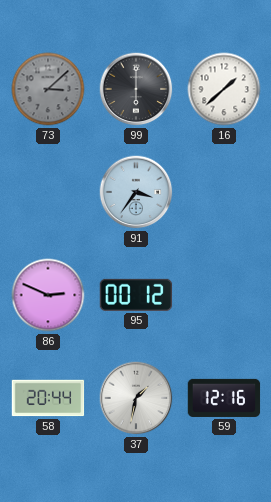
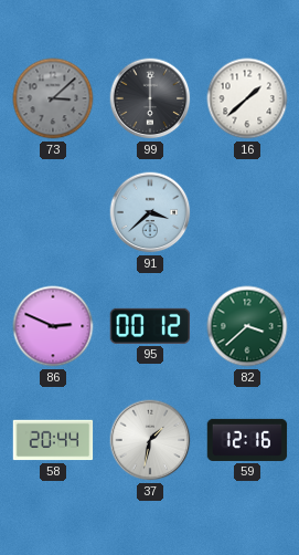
91: 3:36 -> 3:38
82: none -> 3:38
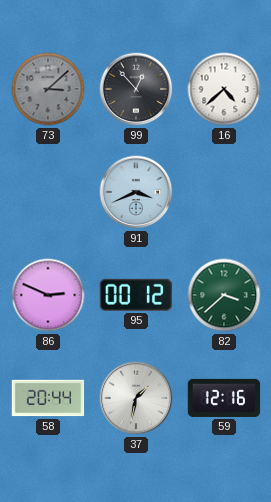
99: 6:00 -> 12:53
16: 1:38 -> 4:38
91: 3:38 -> 3:41
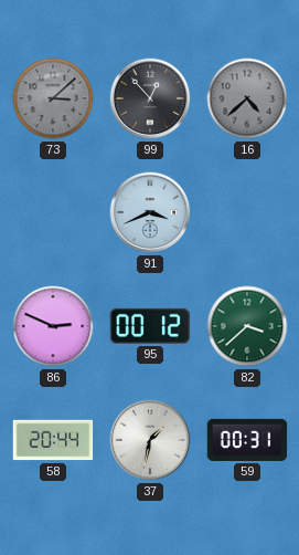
16 dial: white -> grey
59: 12:16 -> 00:31
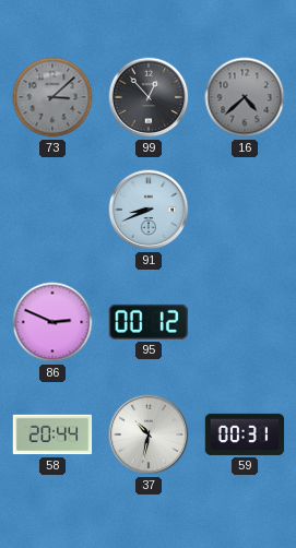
91: 3:41 -> 8:41
82: 3:38 -> none
37: 1:32 -> 10:32
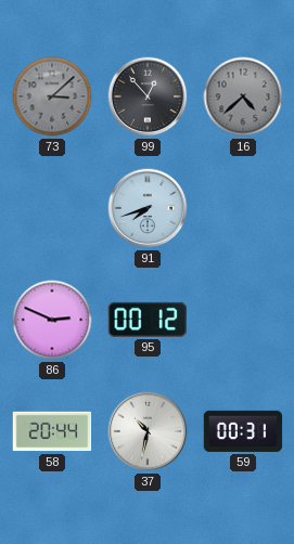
91: 8:41 -> 7:42
